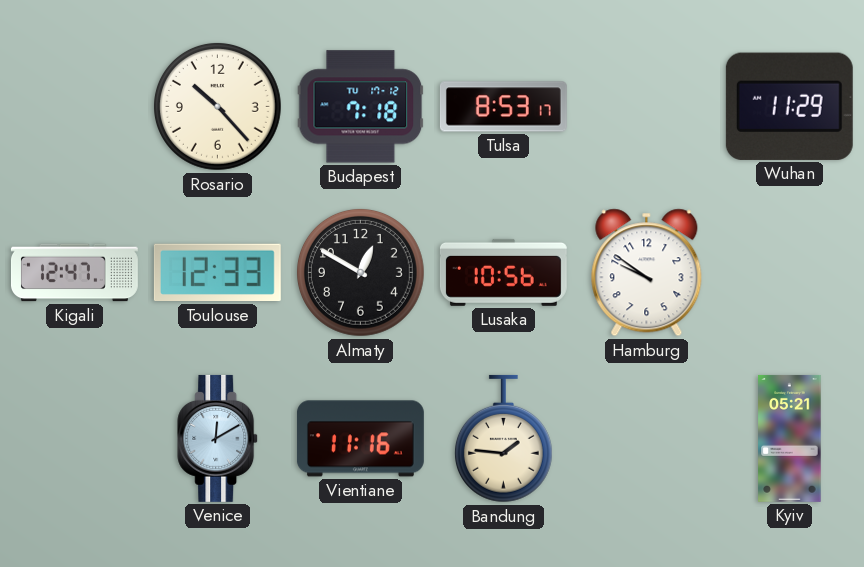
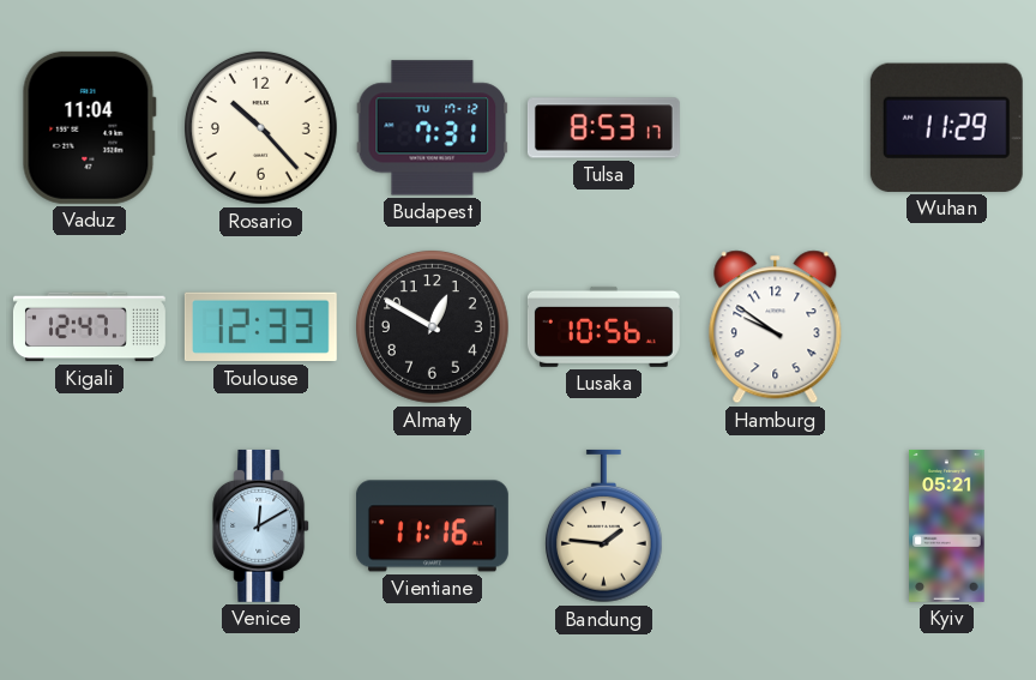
Vaduz: none -> 11:04
Budapest: 7:18 -> 7:31
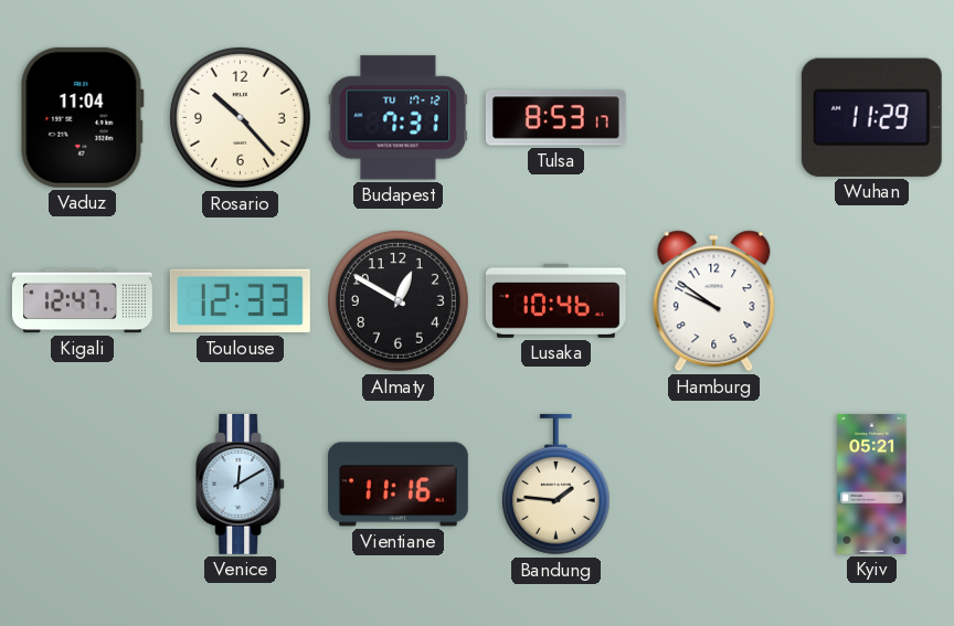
Lusaka: 10:56 -> 10:46
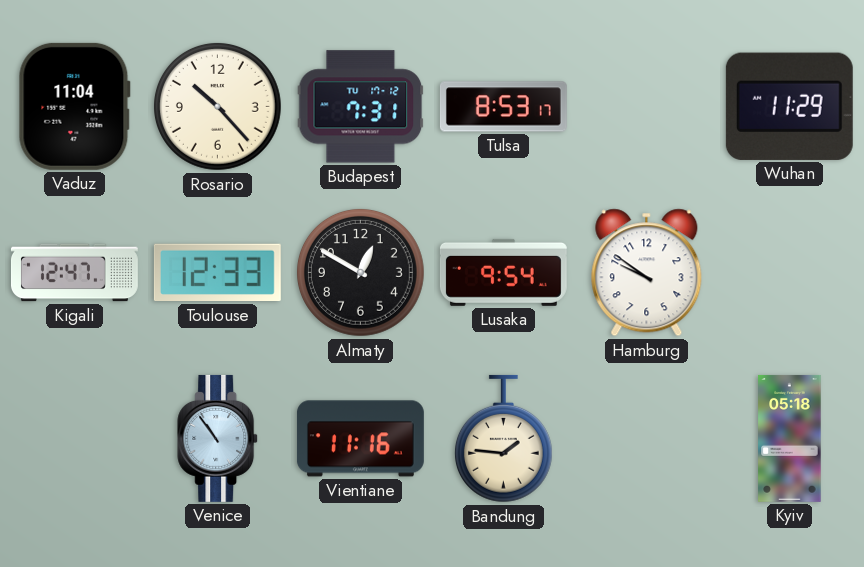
Lusaka: 10:46 -> 9:54
Venice: 12:10 -> 10:54
Kyiv: 05:21 -> 05:18
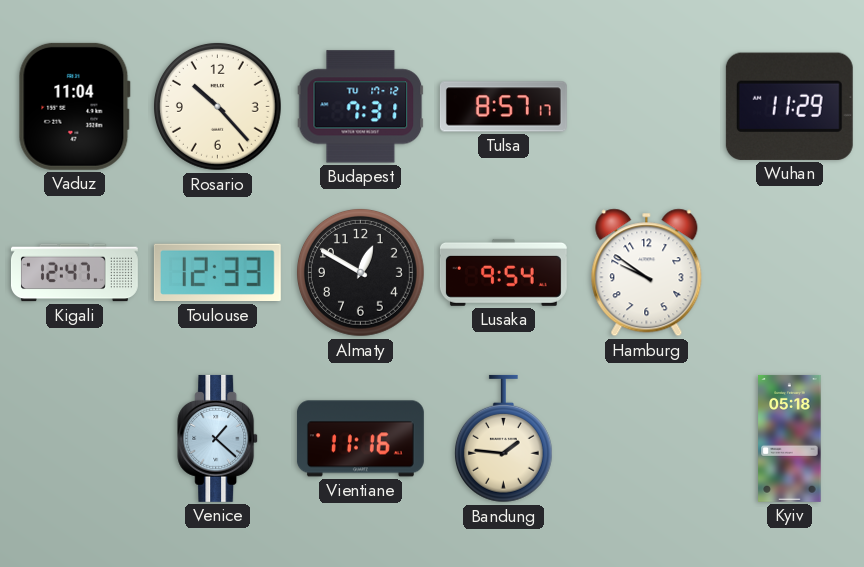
Tulsa: 8:53 -> 8:57
Venice: 10:54 -> 1:22
